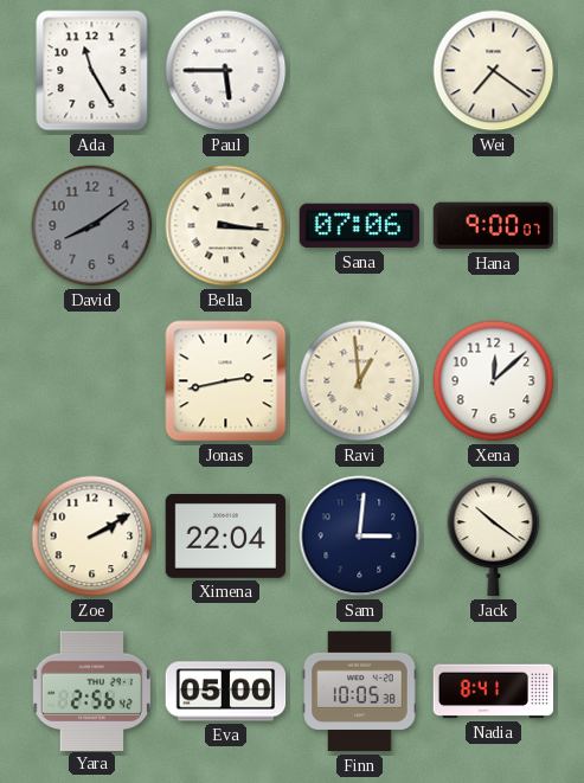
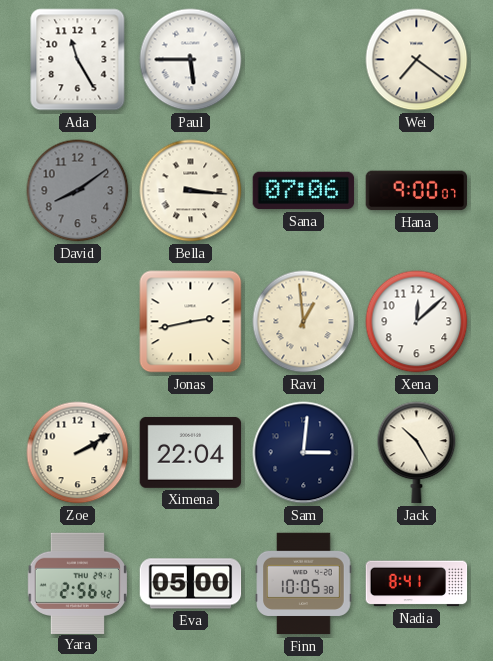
Jack: 10:21 -> 10:25
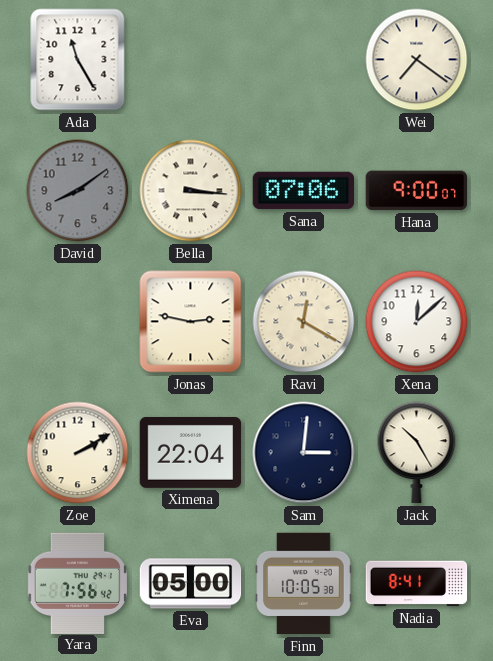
Paul: 5:45 -> none
Jonas: 2:43 -> 2:47
Ravi: 12:59 -> 12:20
Yara: 2:56 -> 7:56
